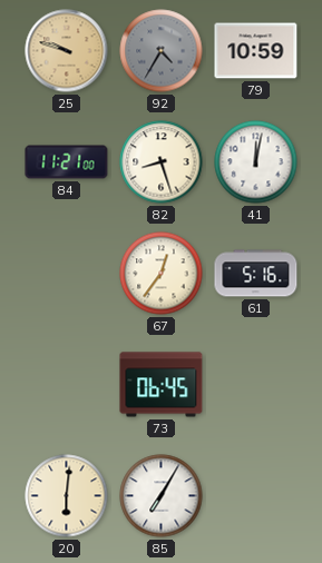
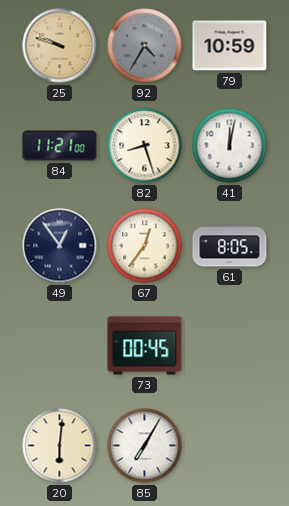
49: none -> 12:54
61: 5:16 -> 8:05
73: 06:45 -> 00:45
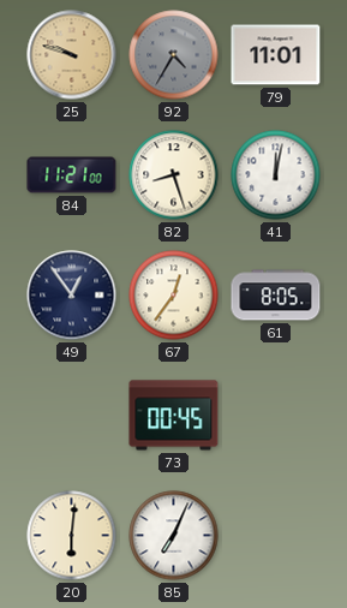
79: 10:59 -> 11:01
85: 7:05 -> 7:04
